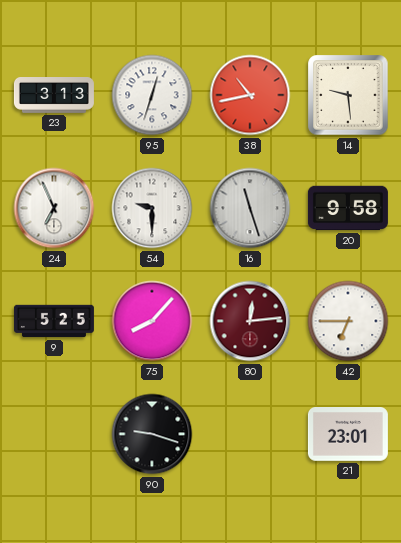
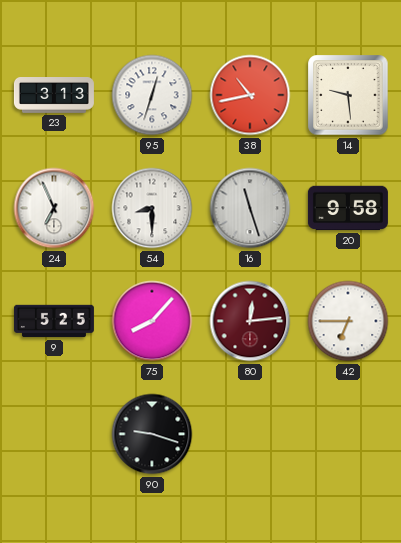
54: 9:30 -> 8:30
21: 23:01 -> none
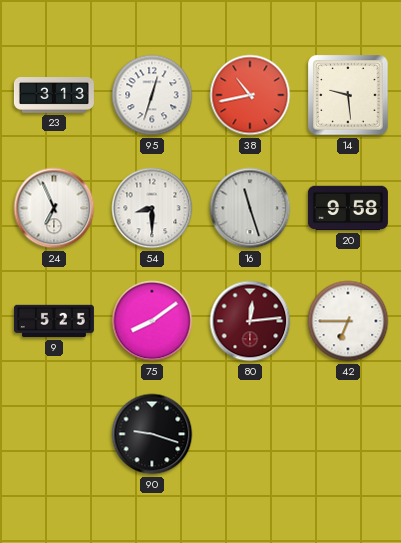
75: 8:07 -> 8:09
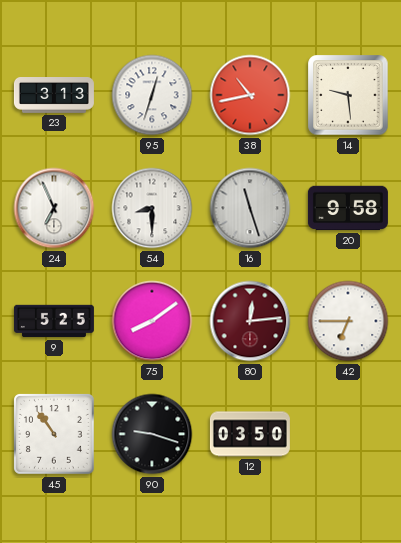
45: none -> 10:54
12: none -> 03:50
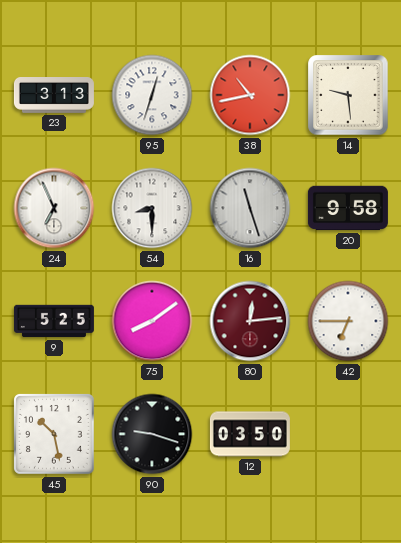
45: 10:54 -> 10:28
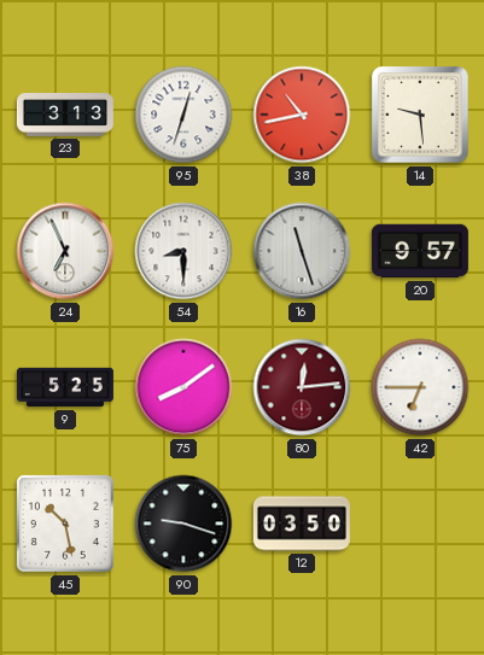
20: 9:58 -> 9:57
